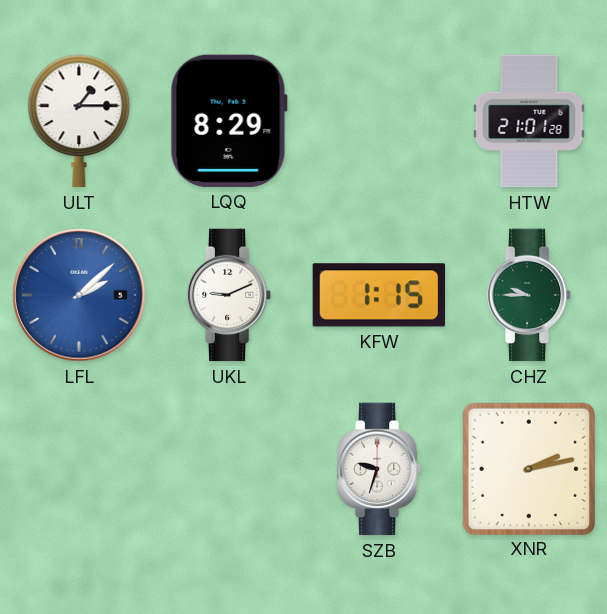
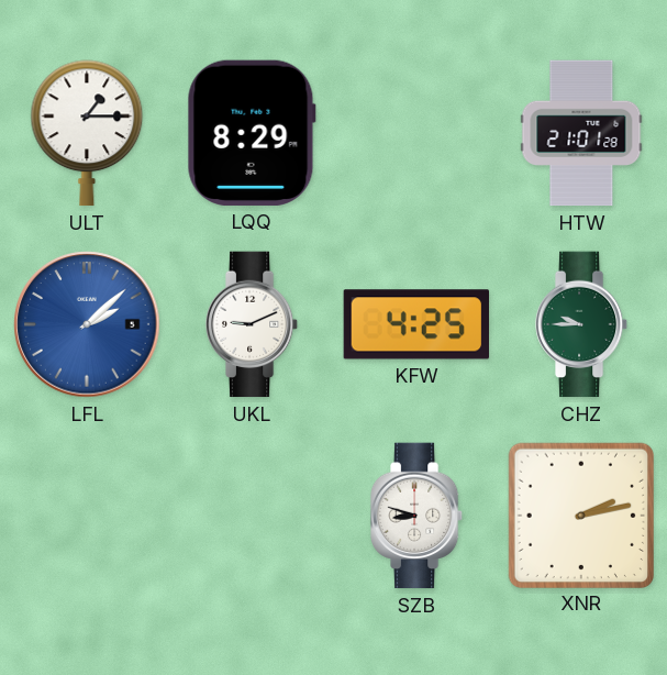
KFW: 1:15 -> 4:25
SZB: 9:33 -> 8:48
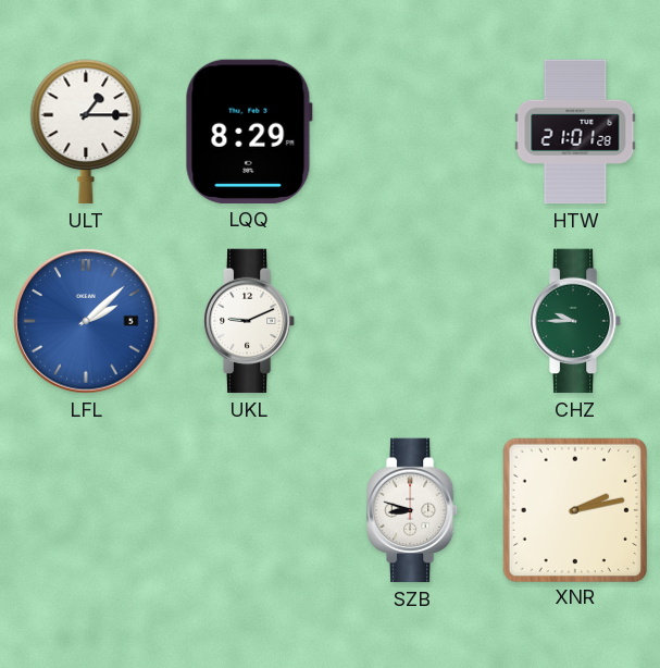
KFW: 4:25 -> none
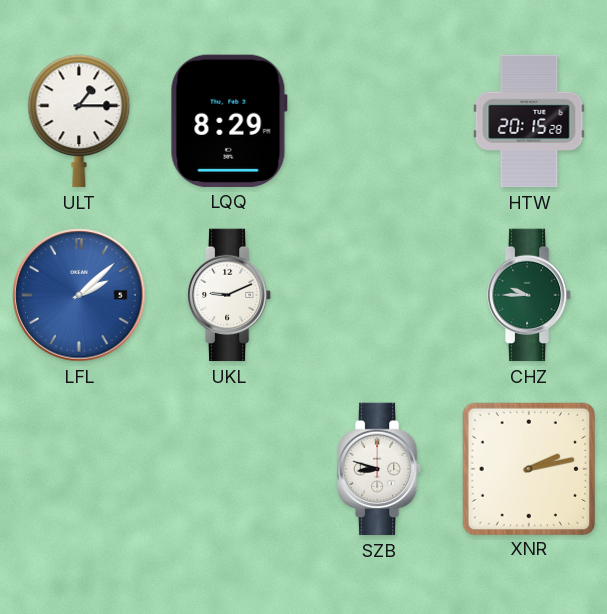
HTW: 21:01 -> 20:15
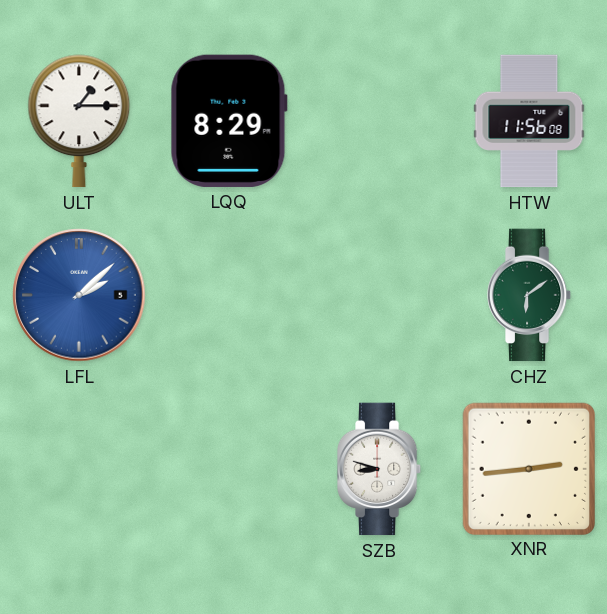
HTW: 20:15 -> 11:56
UKL: 9:11 -> none
CHZ: 9:45 -> 6:09
XNR: 2:13 -> 2:44
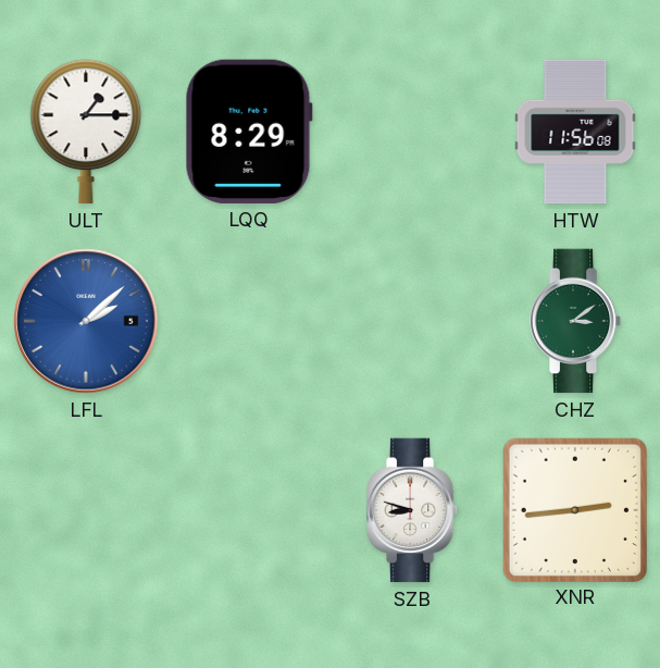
CHZ: 6:09 -> 3:09
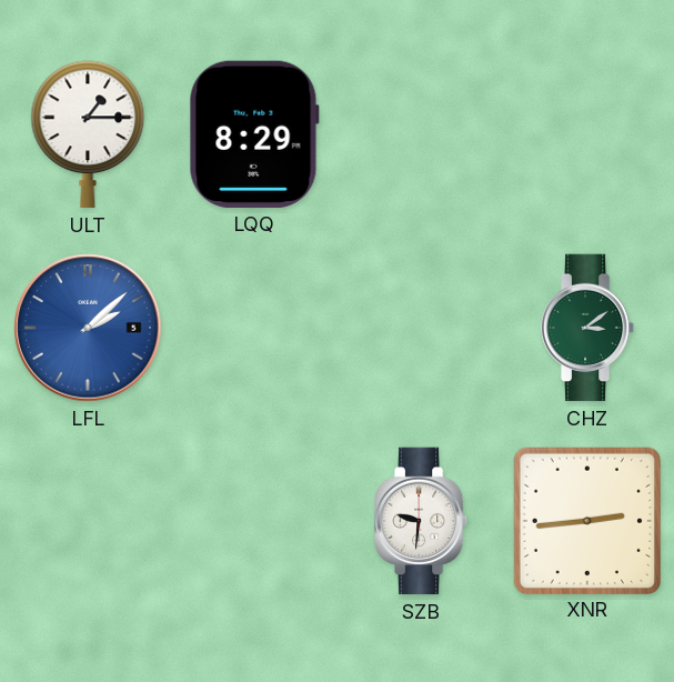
HTW: 11:56 -> none
SZB: 8:48 -> 9:31
